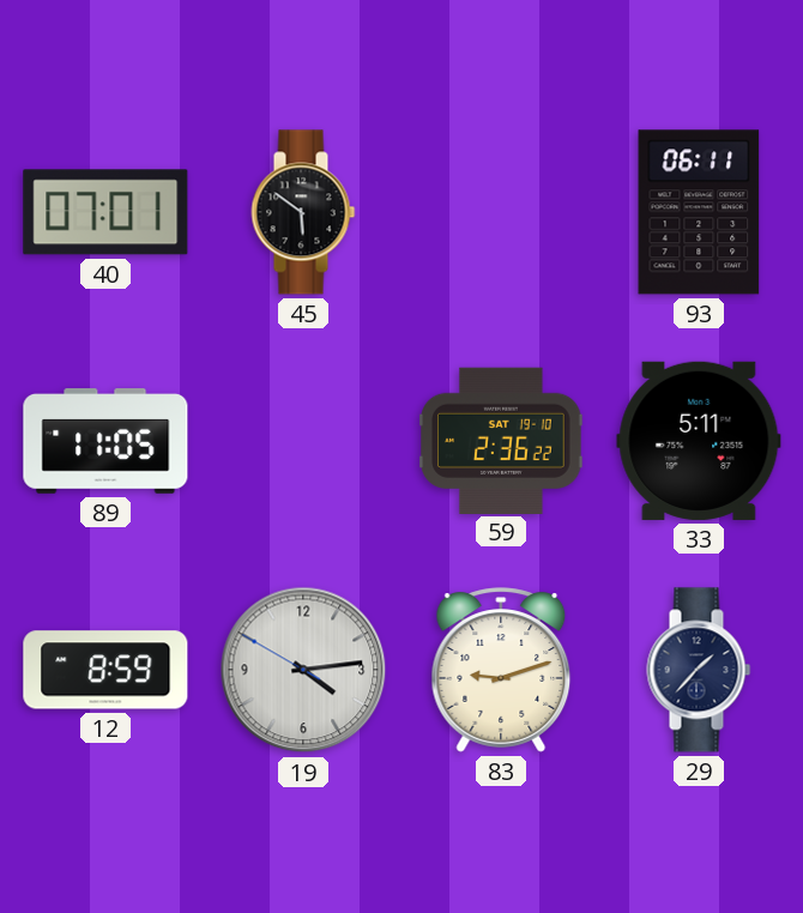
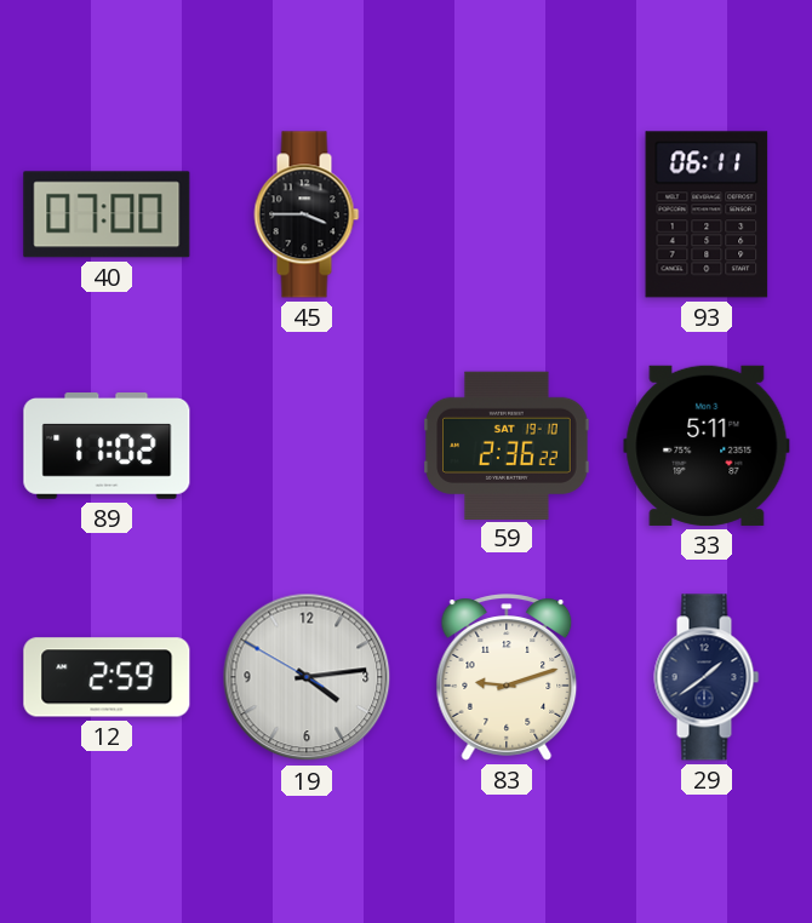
40: 07:01 -> 07:00
45: 5:51 -> 3:45
89: 11:05 -> 11:02
12: 8:59 -> 2:59
29: 1:37 -> 1:39
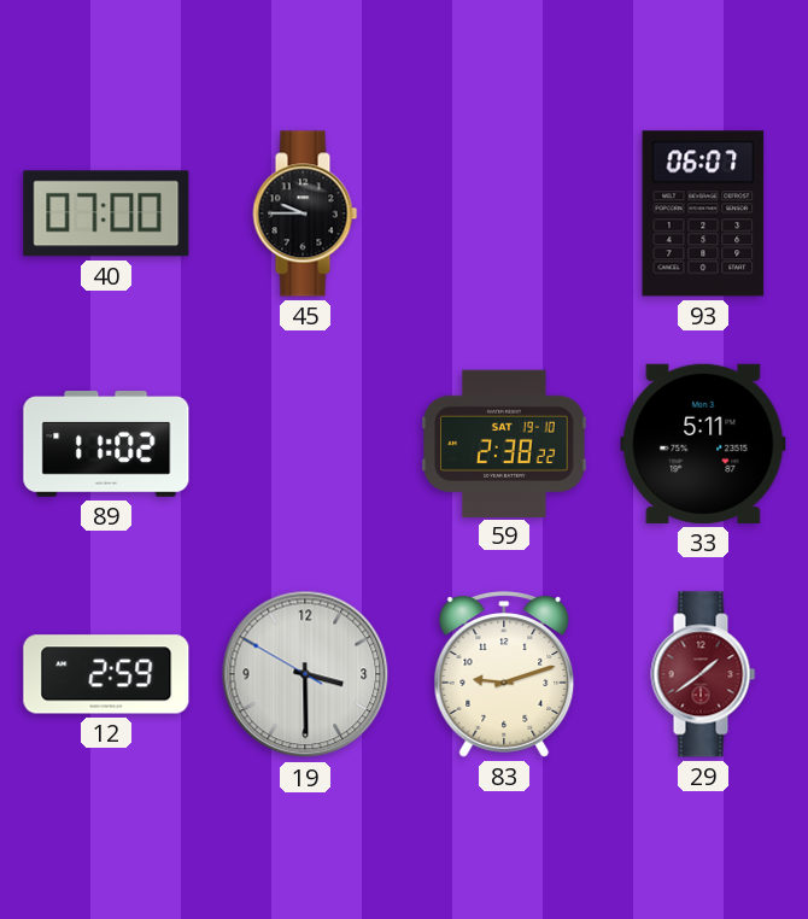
45: 3:45 -> 9:45
93: 06:11 -> 06:07
59: 2:36 -> 2:38
19: 4:13 -> 3:29
29 dial: navy -> burgundy
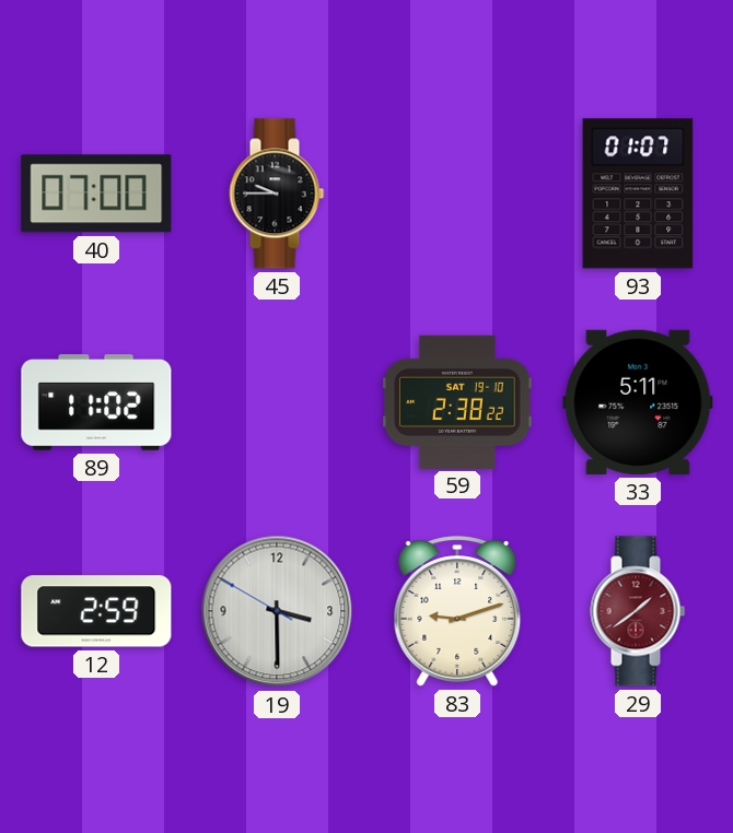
93: 06:07 -> 01:07
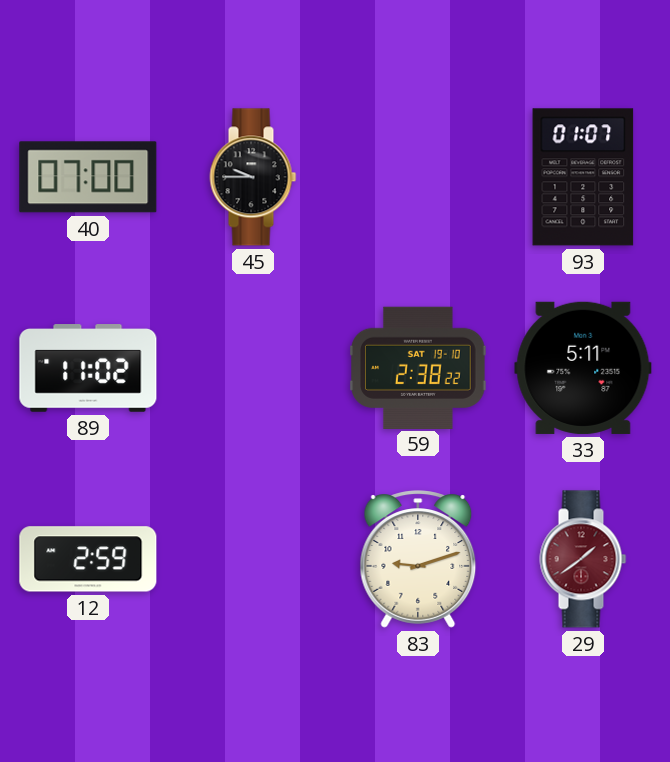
19: 3:29 -> none
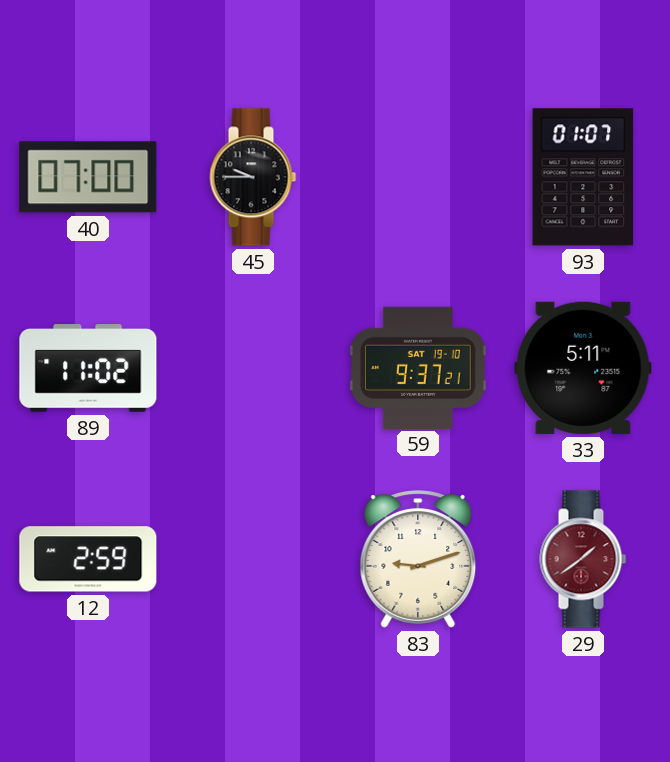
59: 2:38 -> 9:37
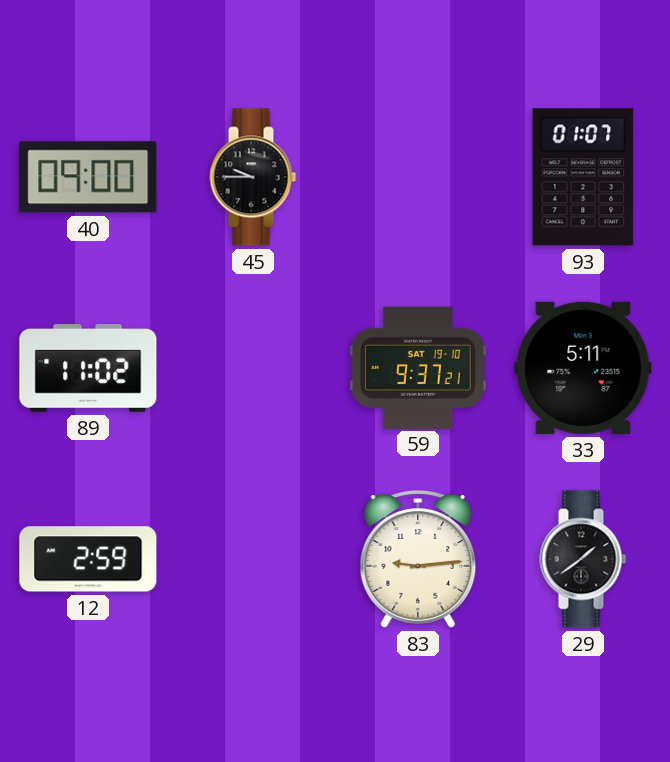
40: 07:00 -> 09:00
83: 9:12 -> 9:14
29 dial: burgundy -> black
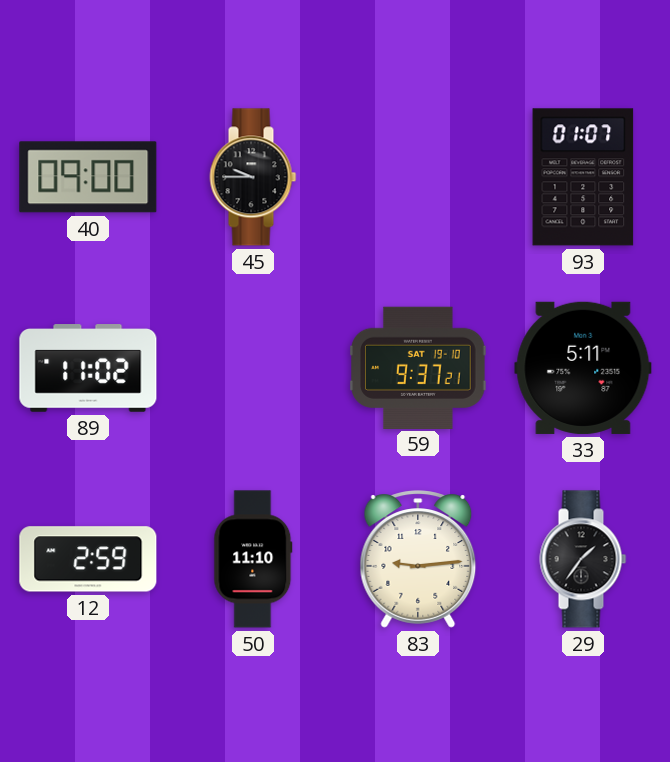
50: none -> 11:10
29: 1:39 -> 1:36
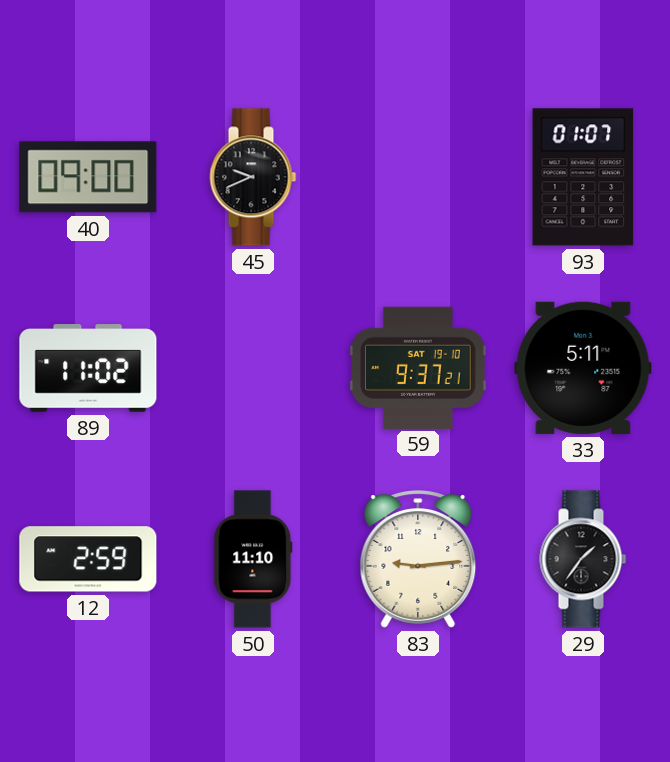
45: 9:45 -> 9:41
